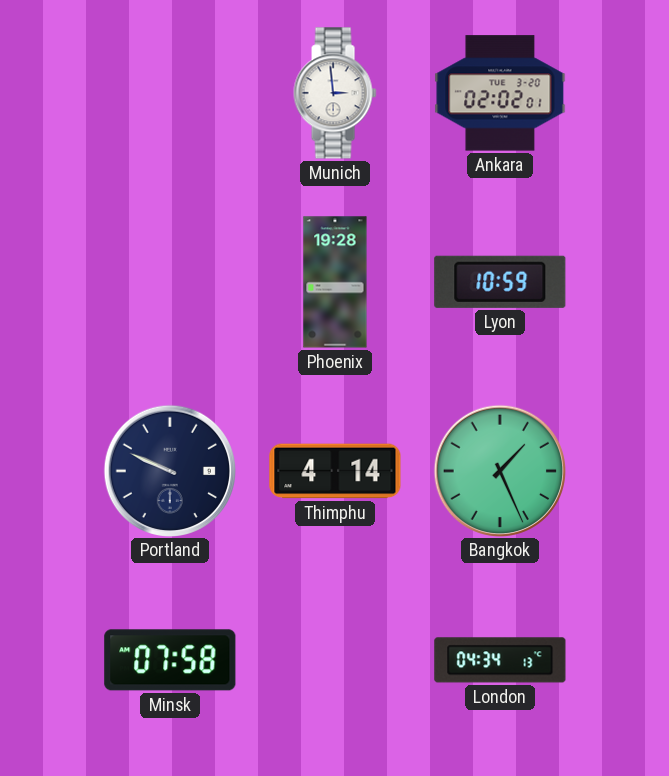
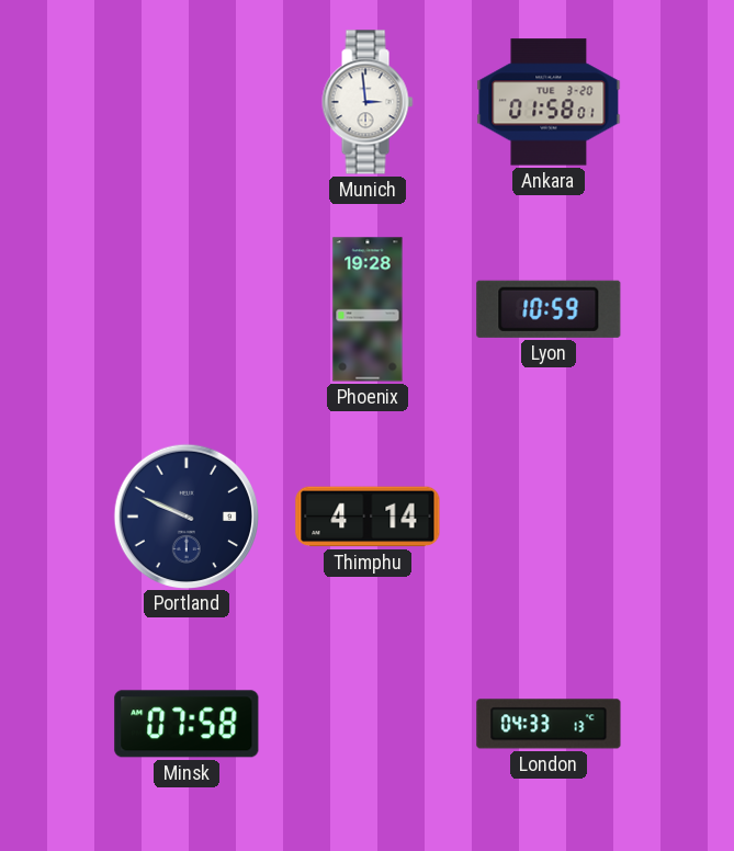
Ankara: 02:02 -> 01:58
Bangkok: 1:26 -> none
London: 04:34 -> 04:33
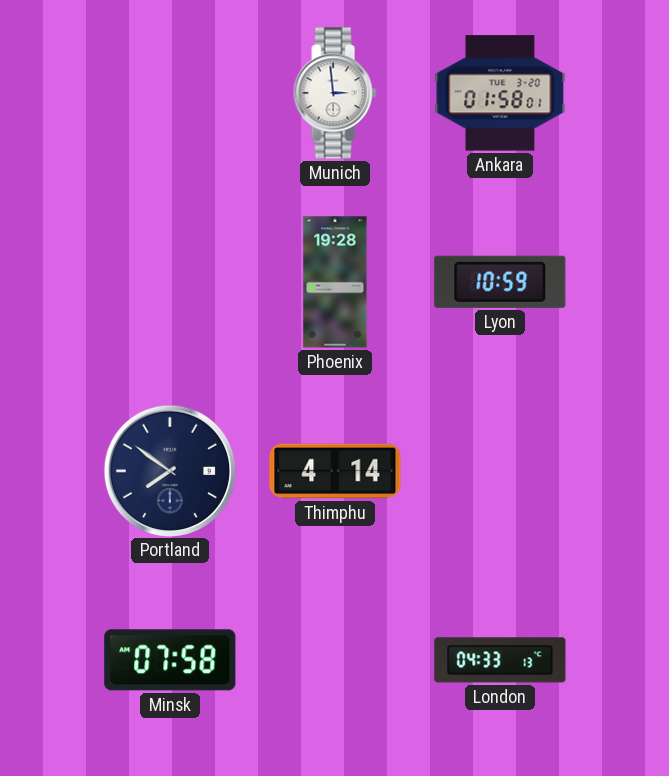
Portland: 9:49 -> 7:51
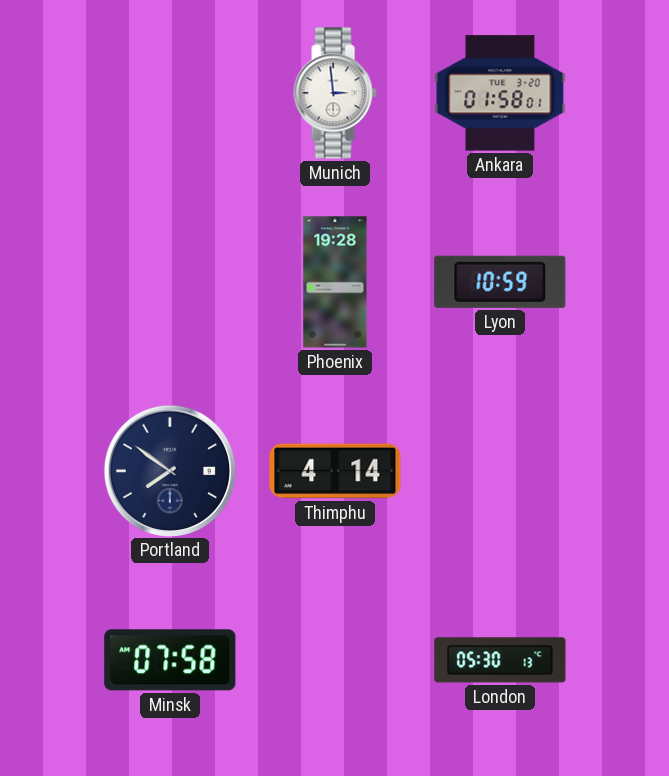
London: 04:33 -> 05:30
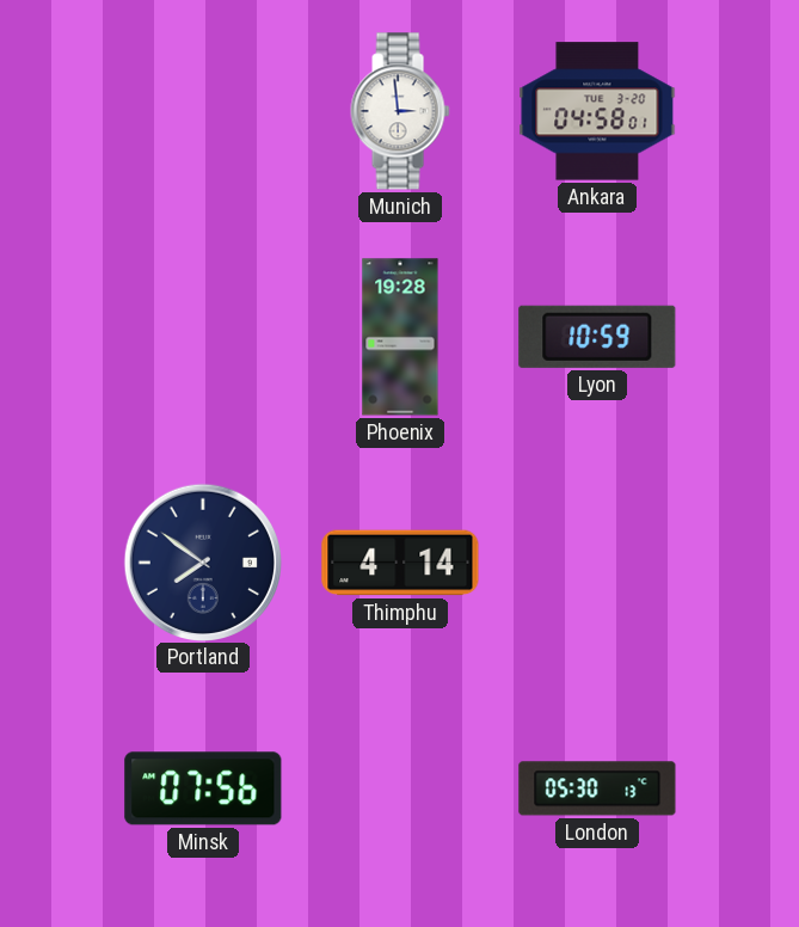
Ankara: 01:58 -> 04:58
Minsk: 07:58 -> 07:56
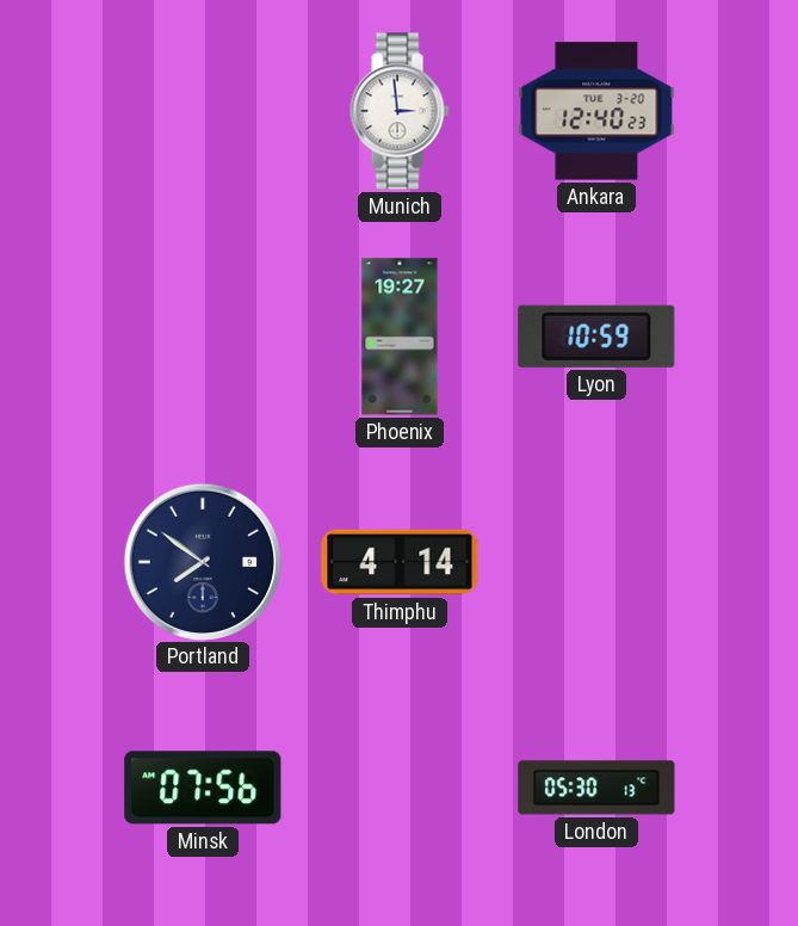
Ankara: 04:58 -> 12:40
Phoenix: 19:28 -> 19:27
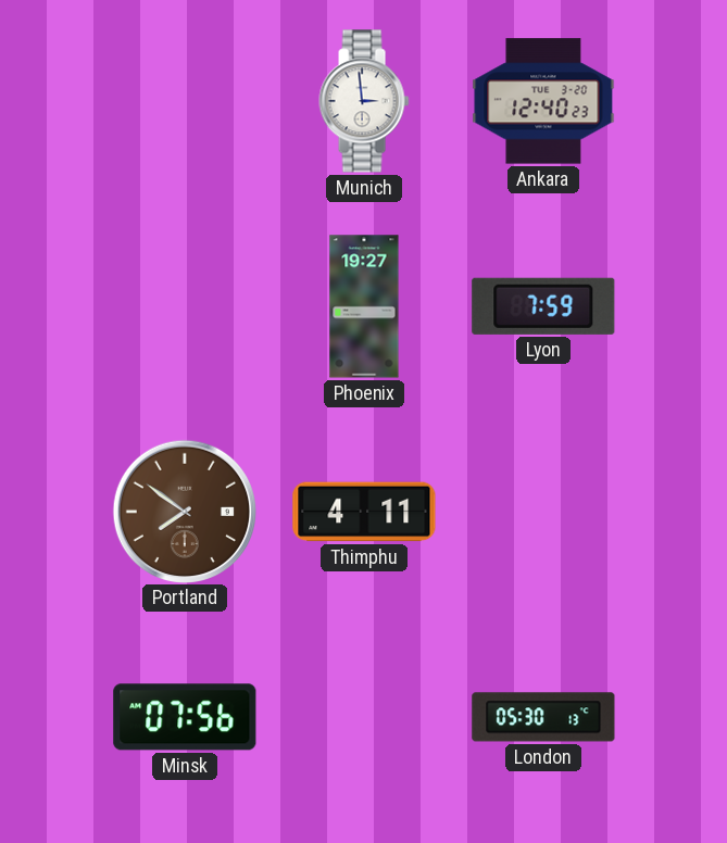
Lyon: 10:59 -> 7:59
Portland dial: navy -> brown
Thimphu: 4:14 -> 4:11
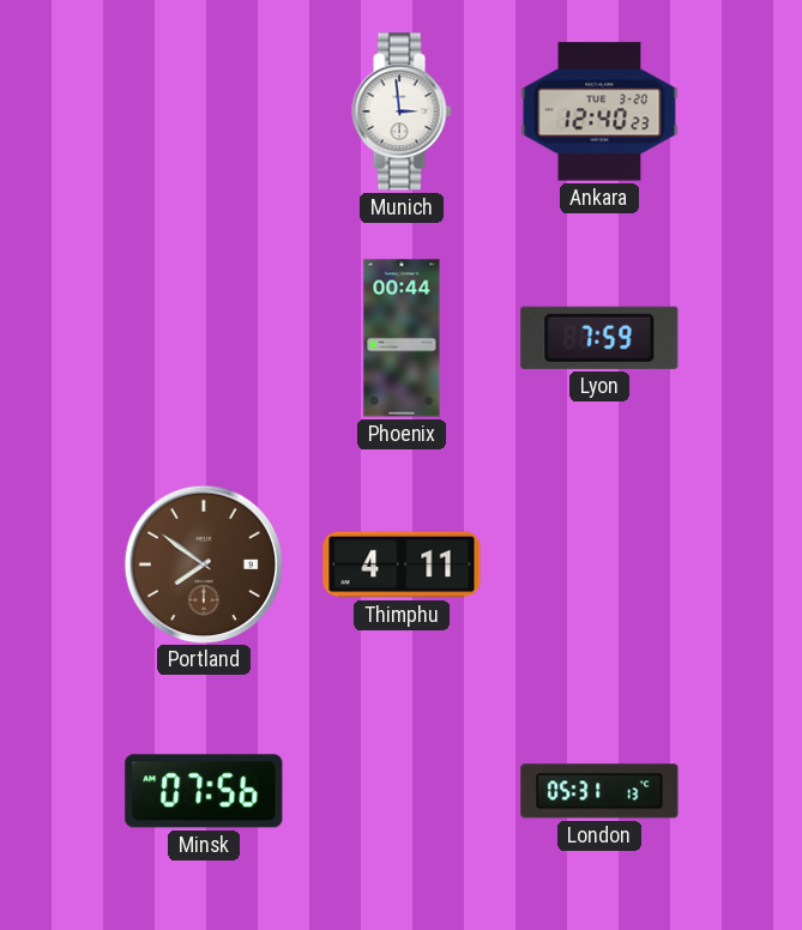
Phoenix: 19:27 -> 00:44
London: 05:30 -> 05:31
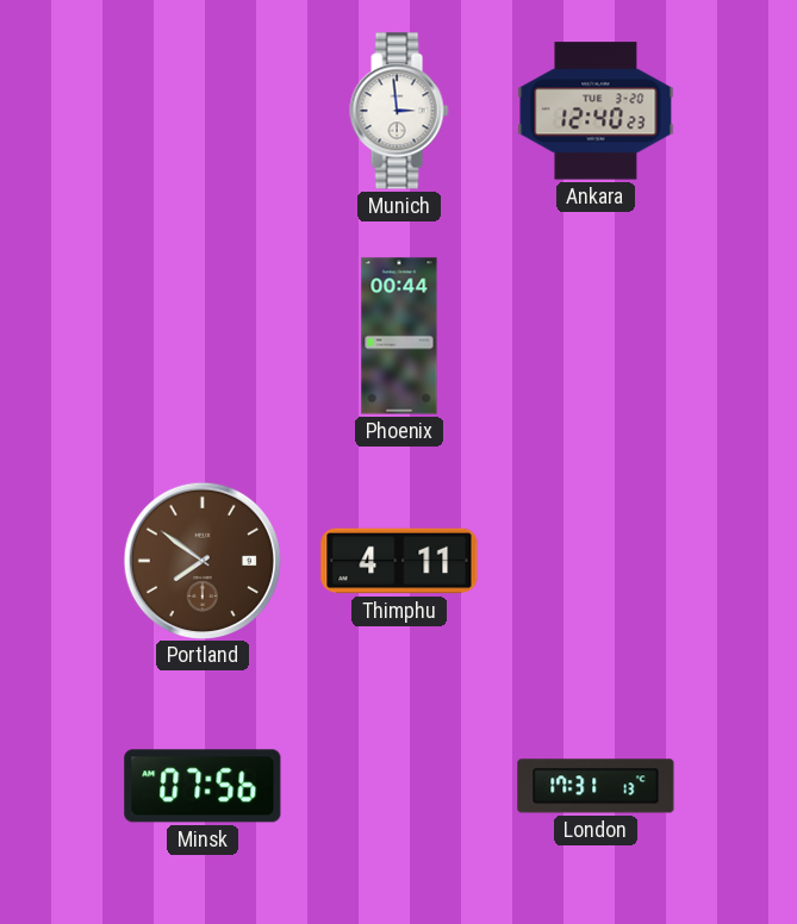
Lyon: 7:59 -> none
London: 05:31 -> 17:31
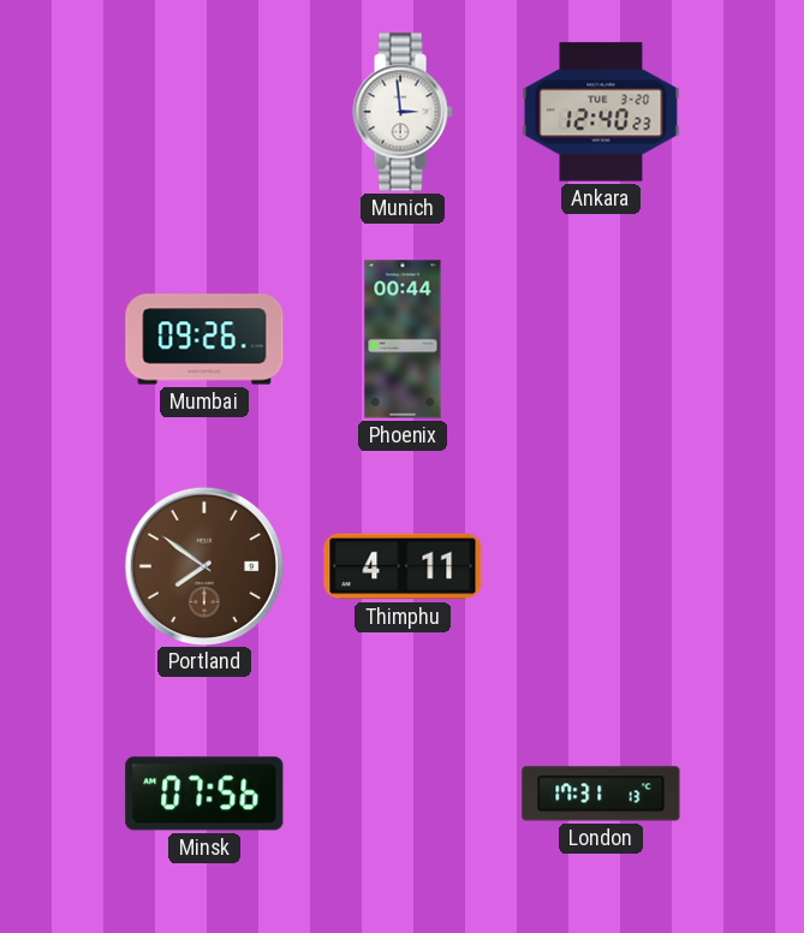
Mumbai: none -> 09:26
